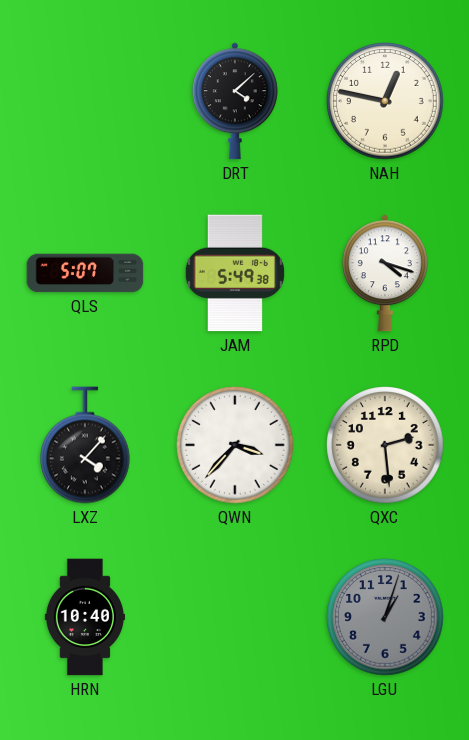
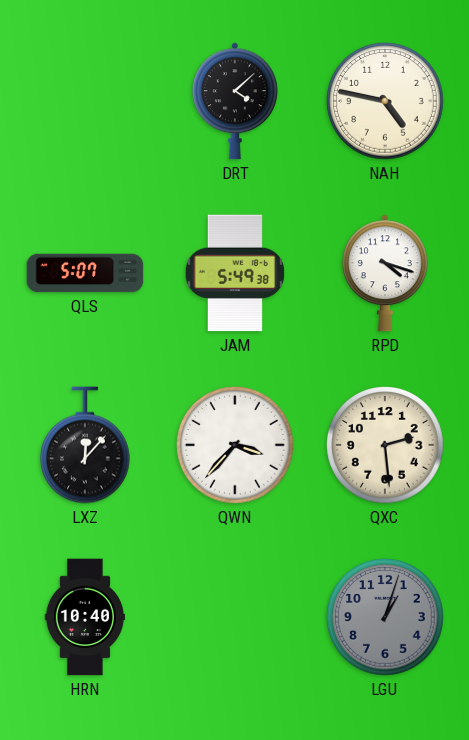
NAH: 12:47 -> 4:47
LXZ: 4:07 -> 12:07
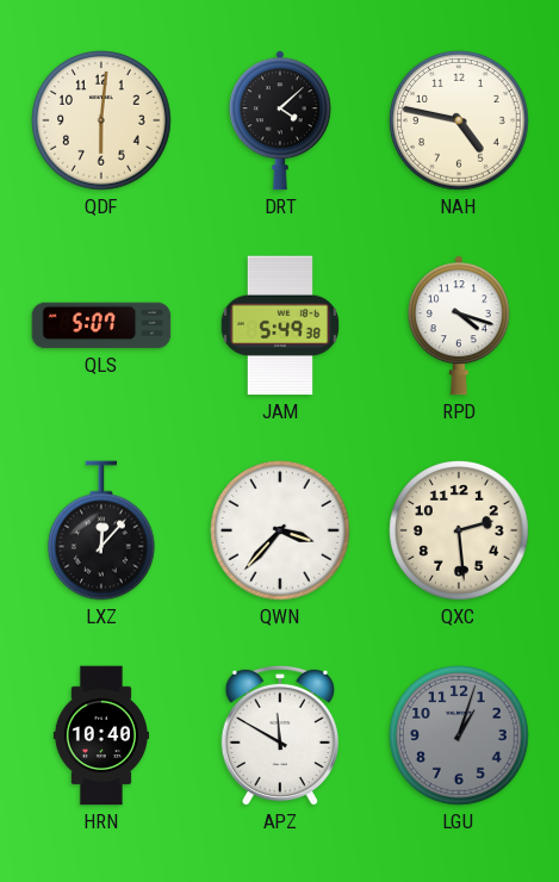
QDF: none -> 6:01
APZ: none -> 11:50
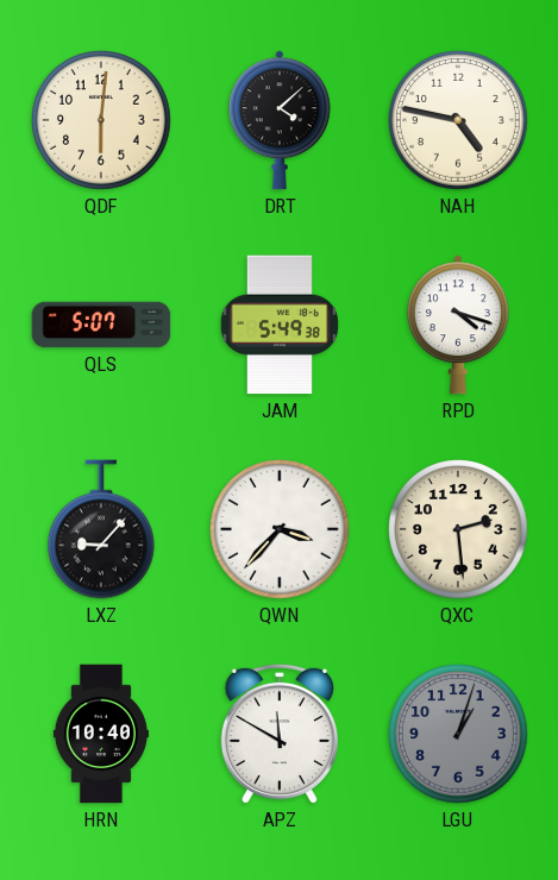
LXZ: 12:07 -> 9:07
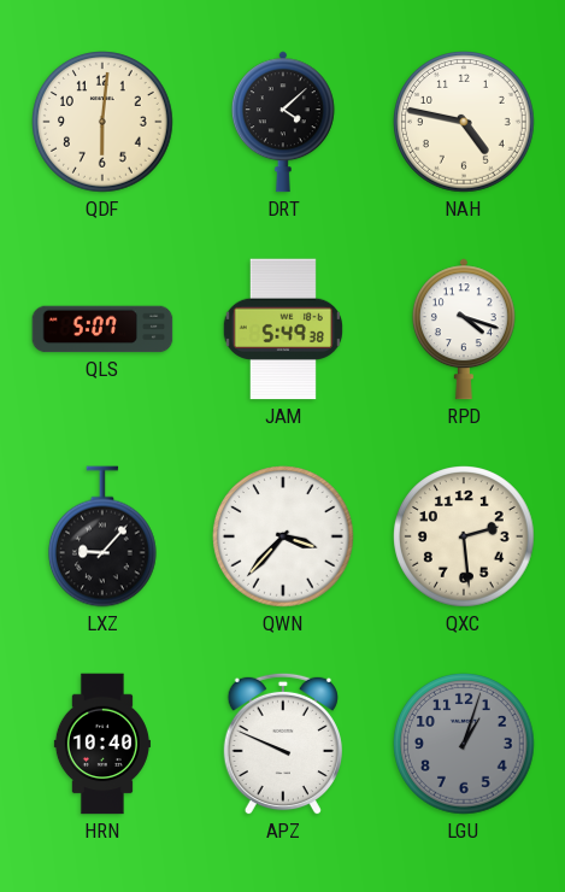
APZ: 11:50 -> 9:49
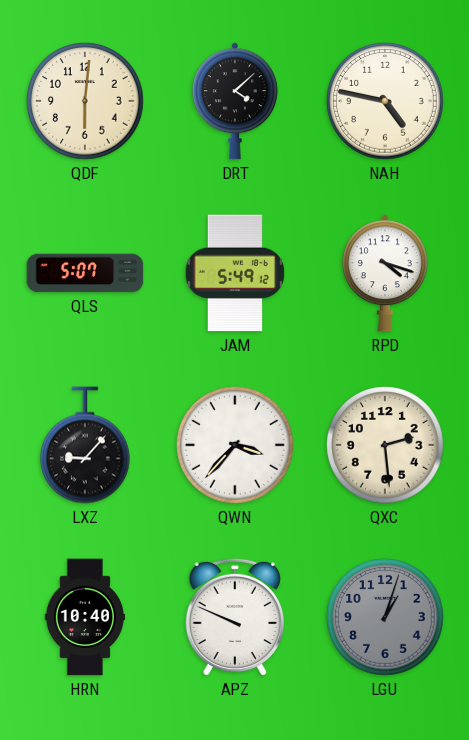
JAM: 5:49:38 -> 5:49:12
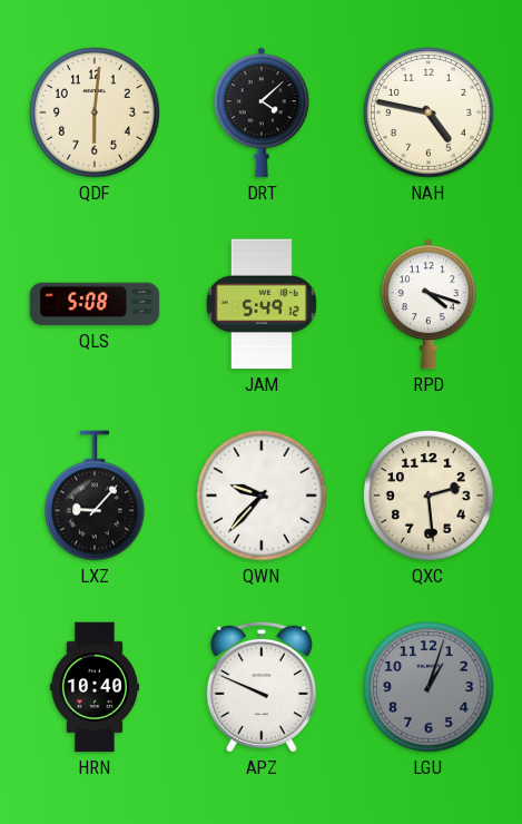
QLS: 5:07 -> 5:08
QWN: 3:37 -> 9:37
